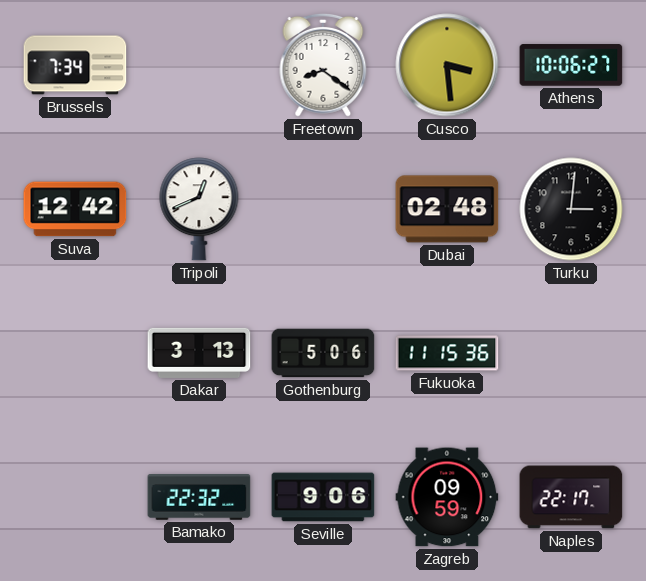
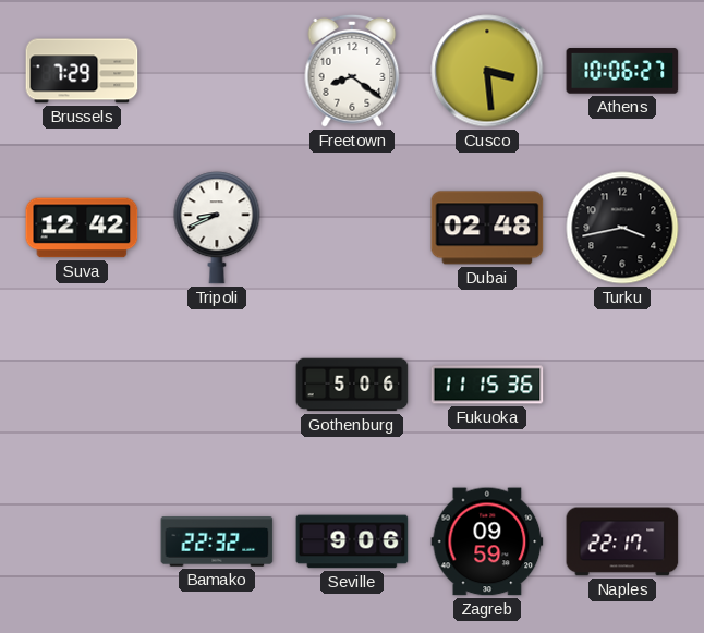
Brussels: 7:34 -> 7:29
Tripoli: 12:41 -> 8:41
Turku: 3:01 -> 3:43
Dakar: 3:13 -> none
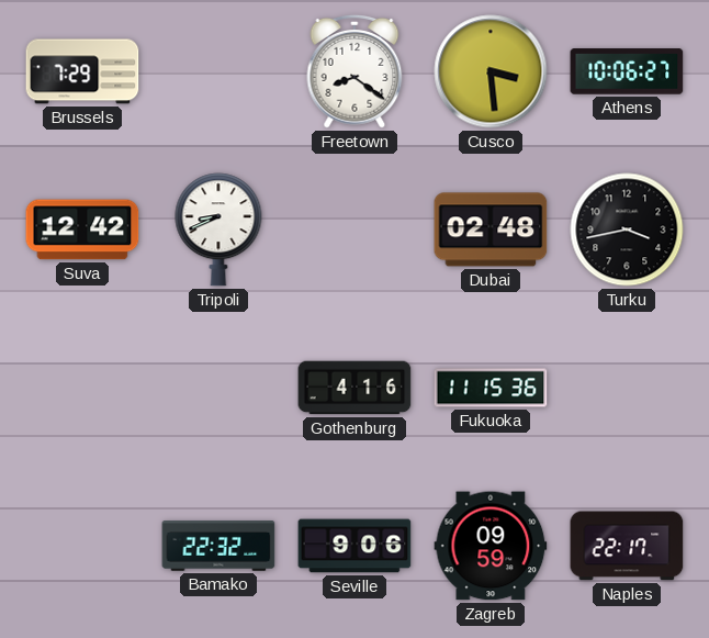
Gothenburg: 5:06 -> 4:16
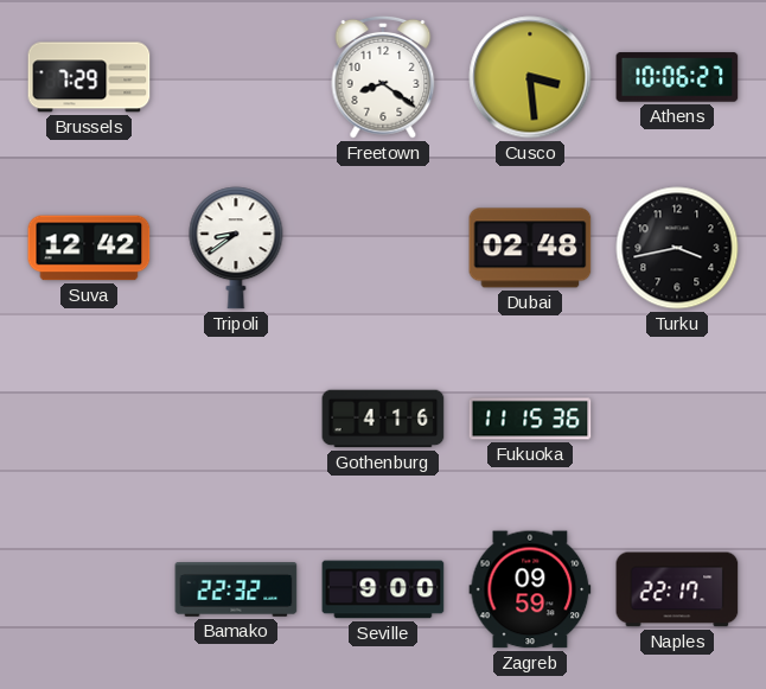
Tripoli: 8:41 -> 8:39
Seville: 9:06 -> 9:00
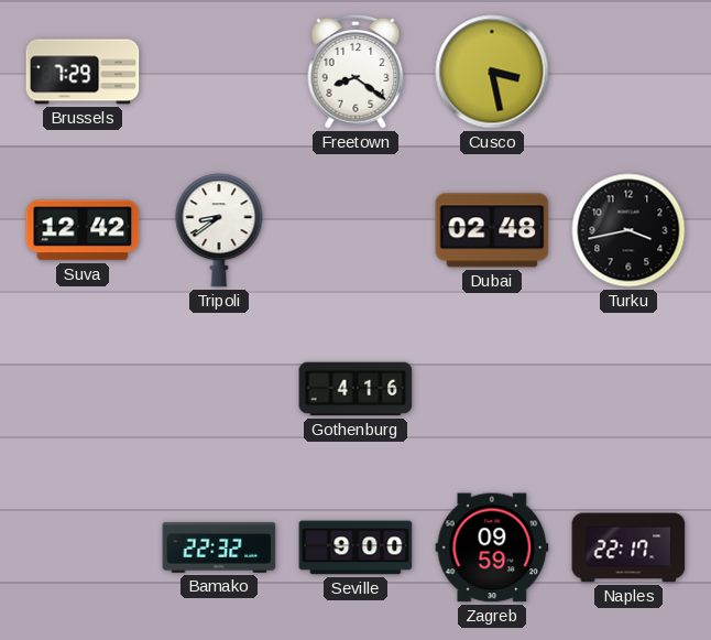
Cusco: 3:29 -> 3:28
Athens: 10:06 -> none
Fukuoka: 11:15 -> none
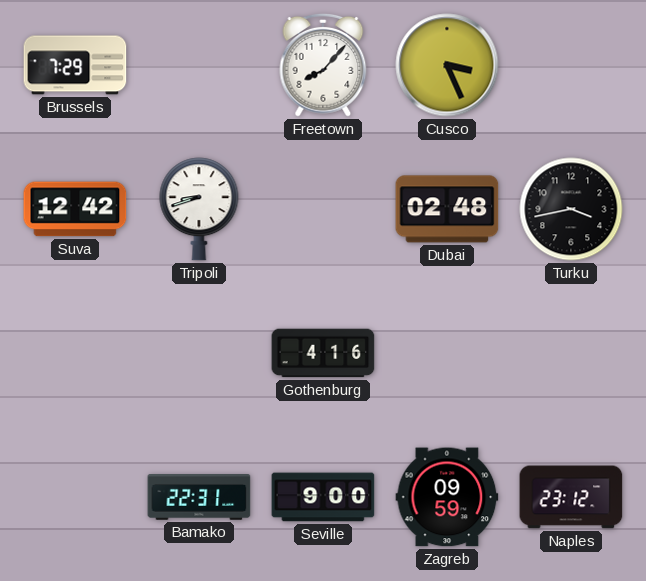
Freetown: 8:21 -> 8:07
Cusco: 3:28 -> 3:26
Tripoli: 8:39 -> 8:42
Bamako: 22:32 -> 22:31
Naples: 22:17 -> 23:12
